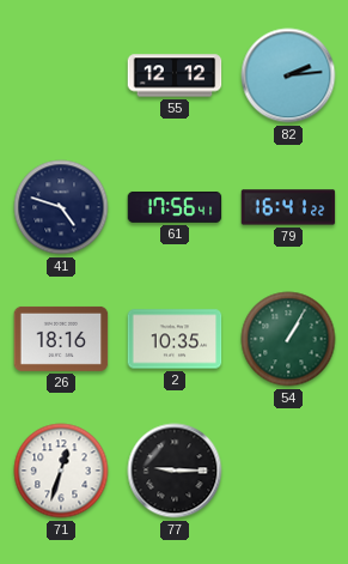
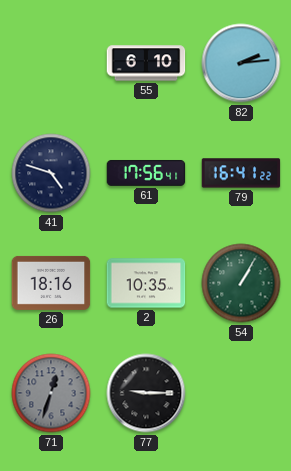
55: 12:12 -> 6:10
71 dial: white -> grey
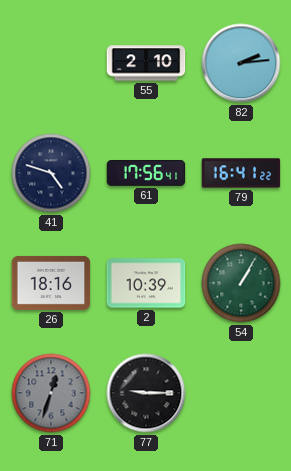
55: 6:10 -> 2:10
2: 10:35 -> 10:39
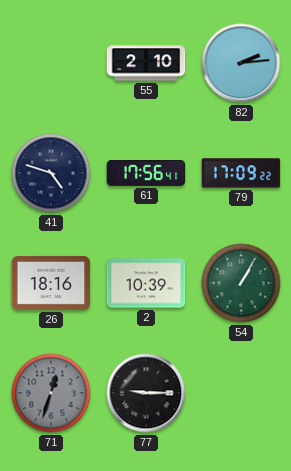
79: 16:41 -> 17:09
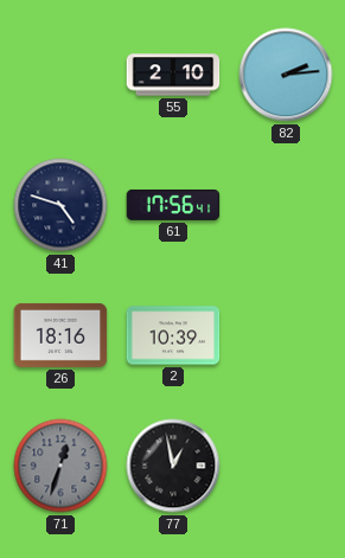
79: 17:09 -> none
54: 1:05 -> none
77: 9:15 -> 12:58
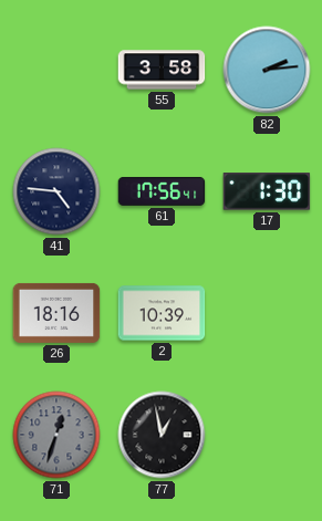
55: 2:10 -> 3:58
41: 4:48 -> 4:46
17: none -> 1:30
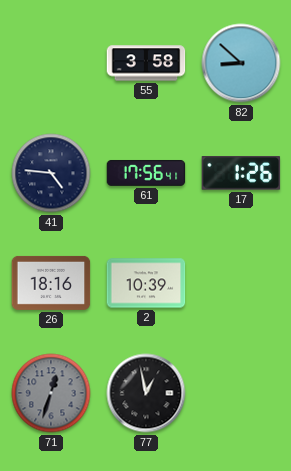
82: 2:14 -> 8:52
17: 1:30 -> 1:26
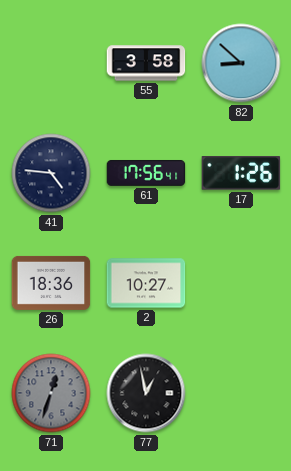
26: 18:16 -> 18:36
2: 10:39 -> 10:27
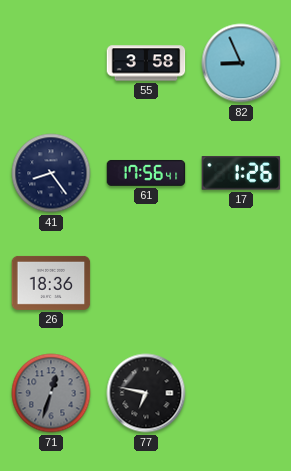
82: 8:52 -> 8:56
41: 4:46 -> 8:24
2: 10:27 -> none
77: 12:58 -> 6:47
